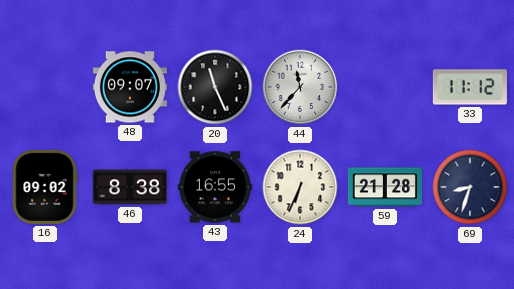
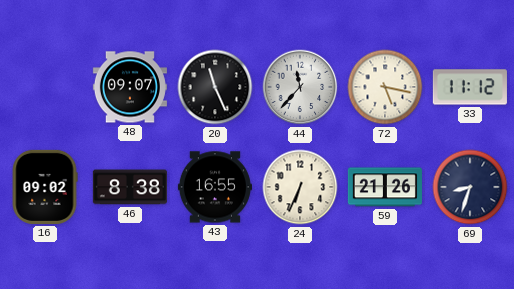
72: none -> 5:17
59: 21:28 -> 21:26
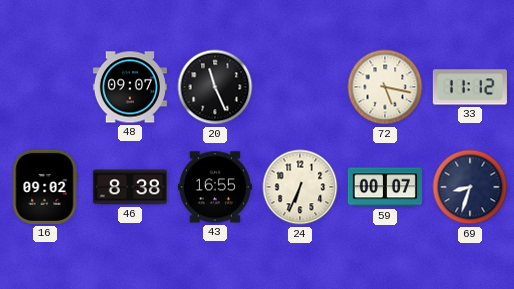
44: 11:37 -> none
59: 21:26 -> 00:07
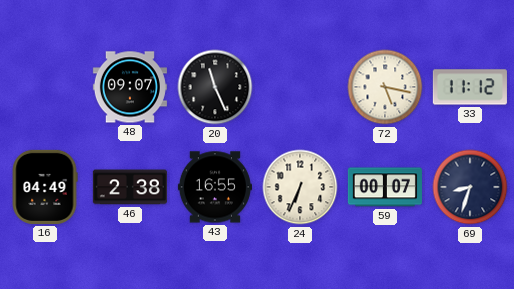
16: 09:02 -> 04:49
46: 8:38 -> 2:38
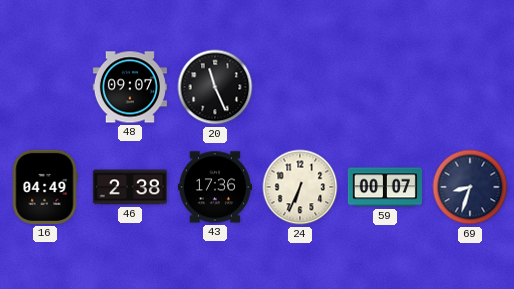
72: 5:17 -> none
33: 11:12 -> none
43: 16:55 -> 17:36
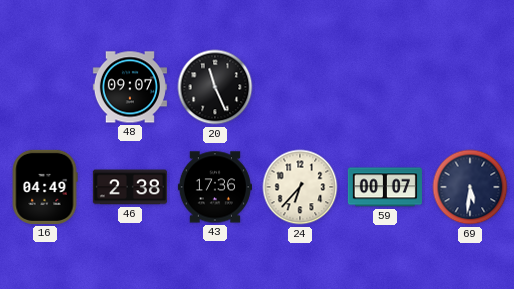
24: 6:34 -> 6:37
69: 8:33 -> 5:31
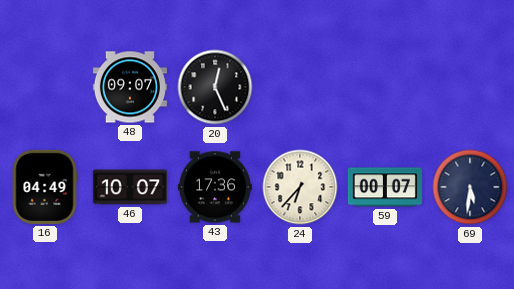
20: 11:26 -> 12:26
46: 2:38 -> 10:07
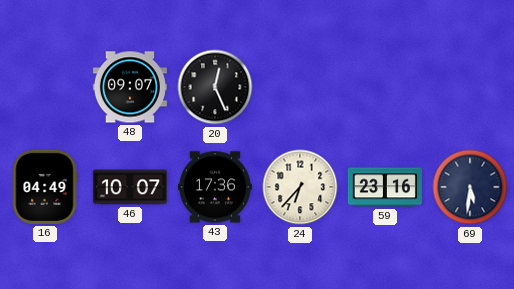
59: 00:07 -> 23:16
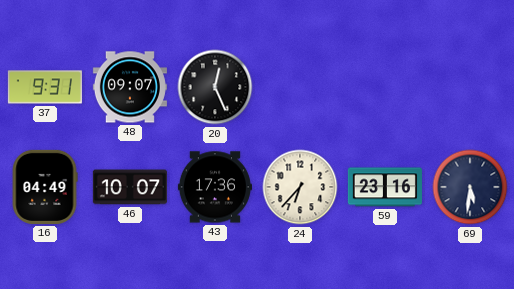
37: none -> 9:31
